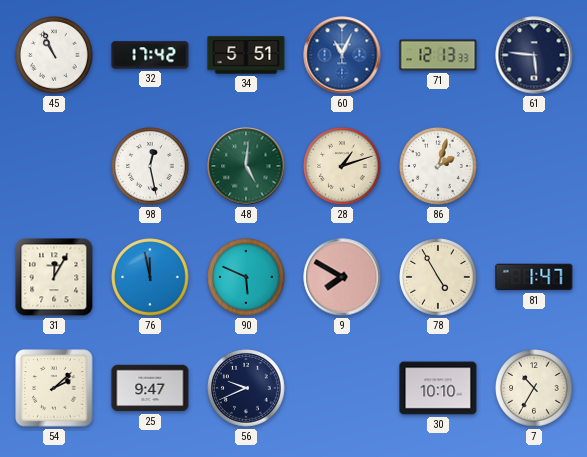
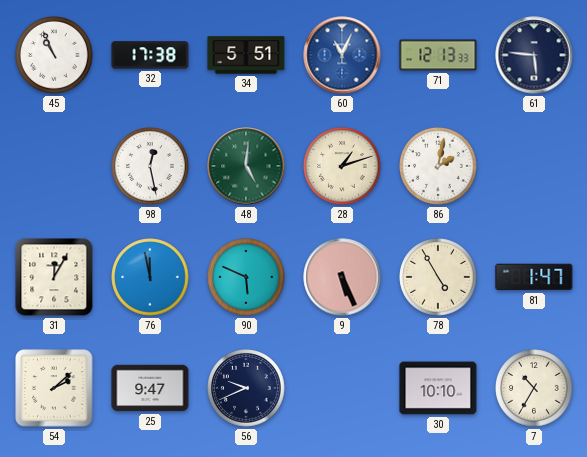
32: 17:42 -> 17:38
86: 2:03 -> 2:02
9: 7:50 -> 5:26
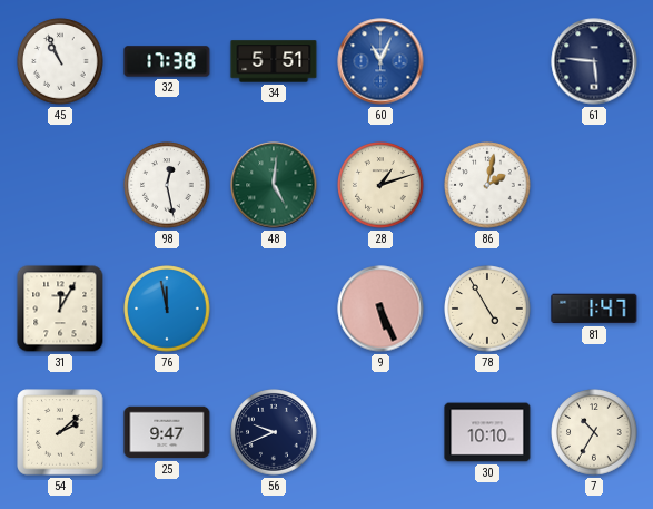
71: 12:13 -> none
90: 5:49 -> none
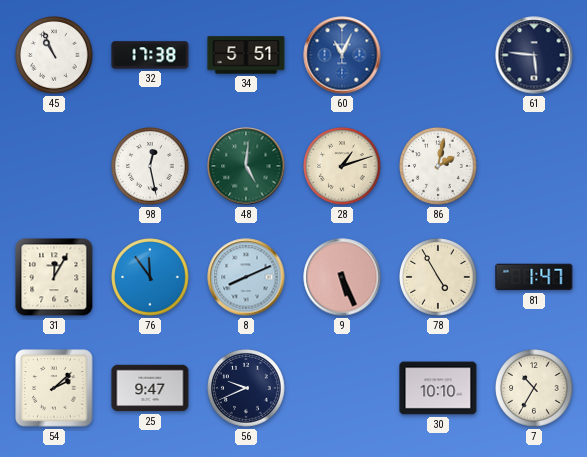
76: 11:58 -> 11:54
8: none -> 8:11
